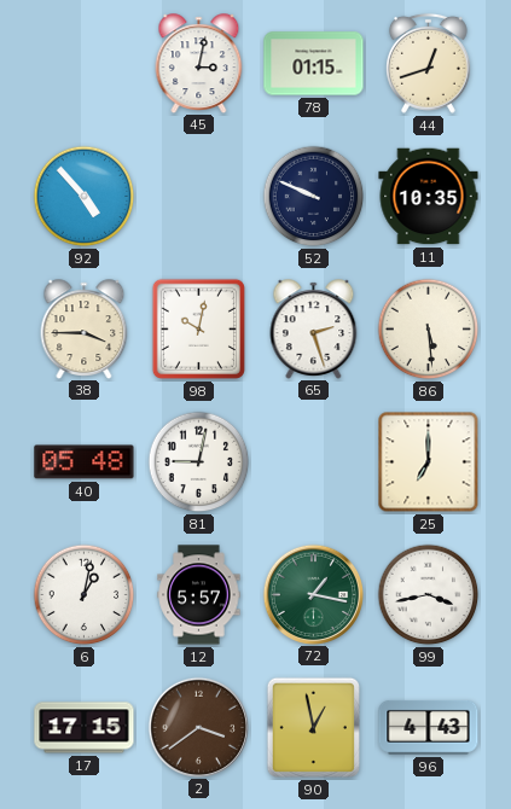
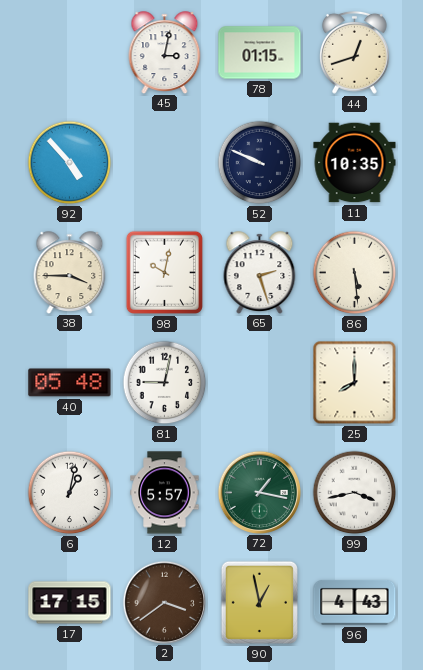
25: 7:00 -> 8:00
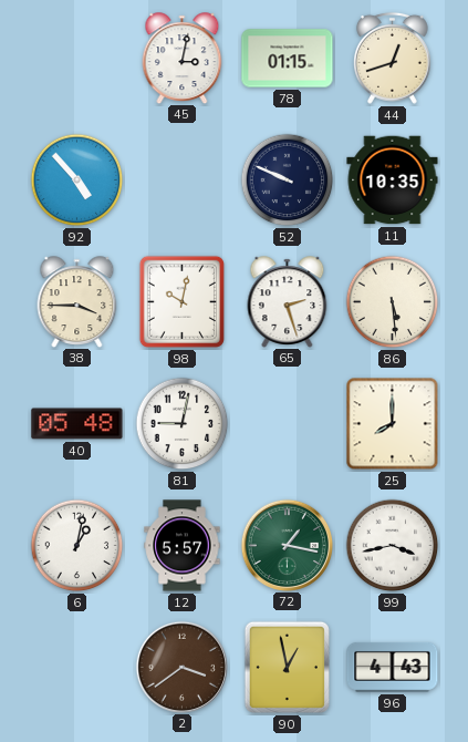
17: 17:15 -> none
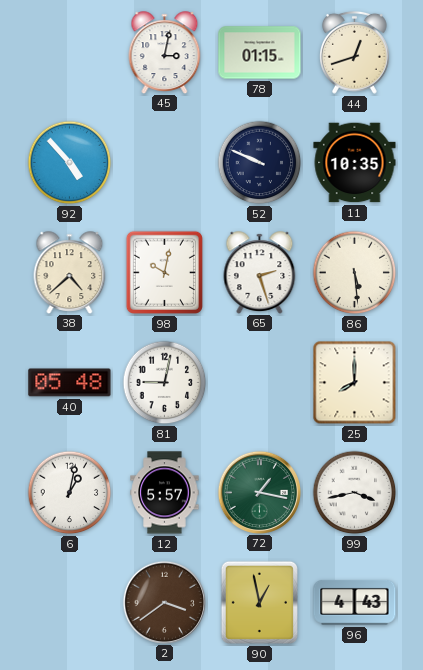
38: 3:45 -> 4:38
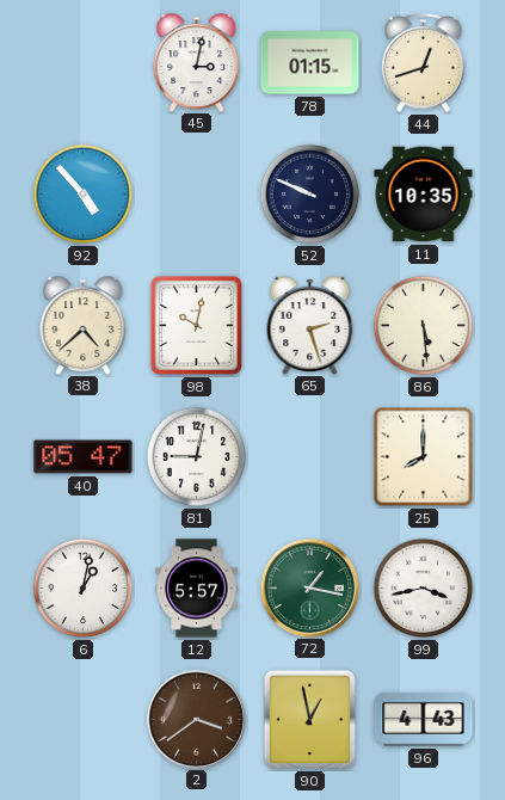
40: 05:48 -> 05:47
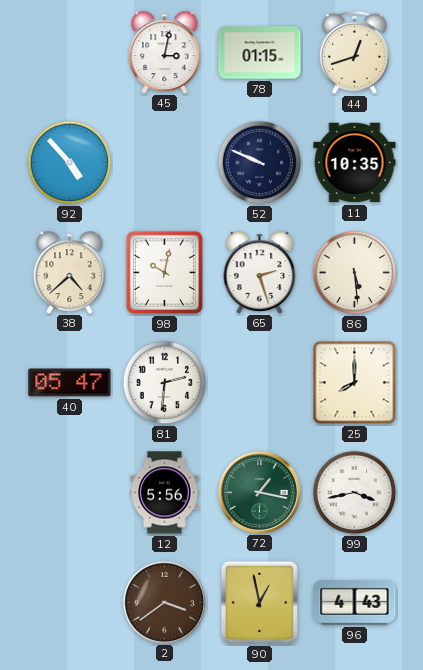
81: 9:02 -> 2:31
6: 1:02 -> none
12: 5:57 -> 5:56
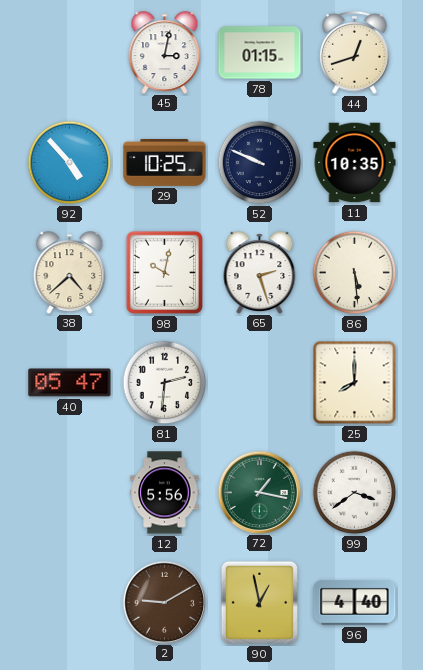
29: none -> 10:25
99: 3:43 -> 3:39
2: 3:39 -> 9:10
96: 4:43 -> 4:40
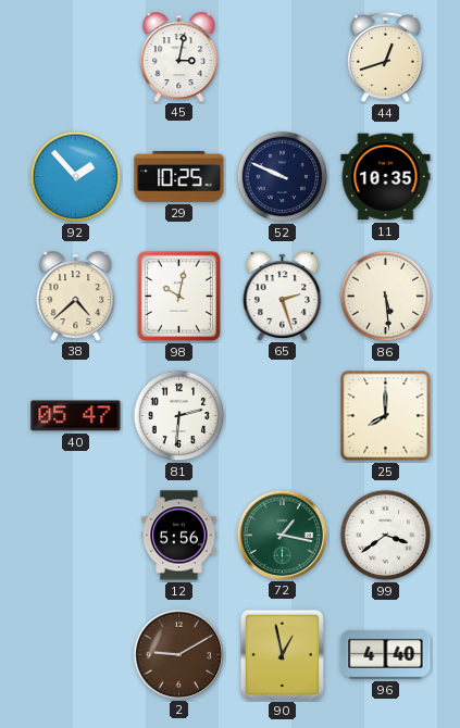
78: 01:15 -> none
92: 4:53 -> 1:53
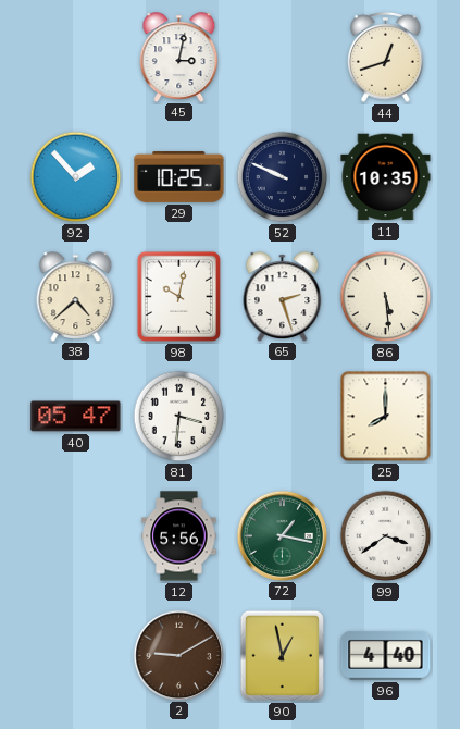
81: 2:31 -> 3:31
